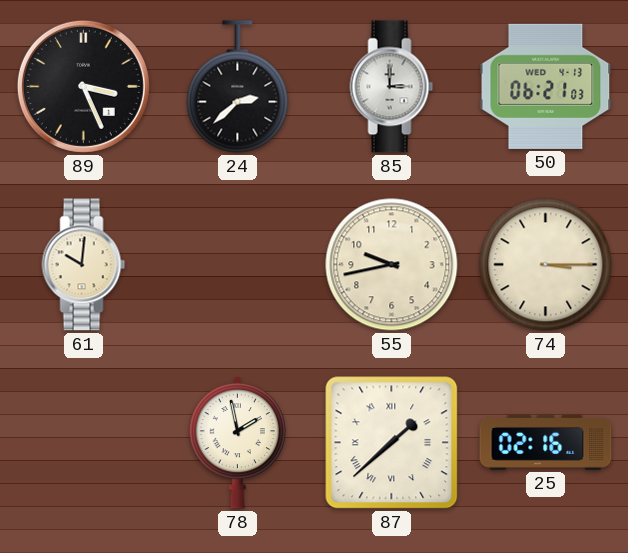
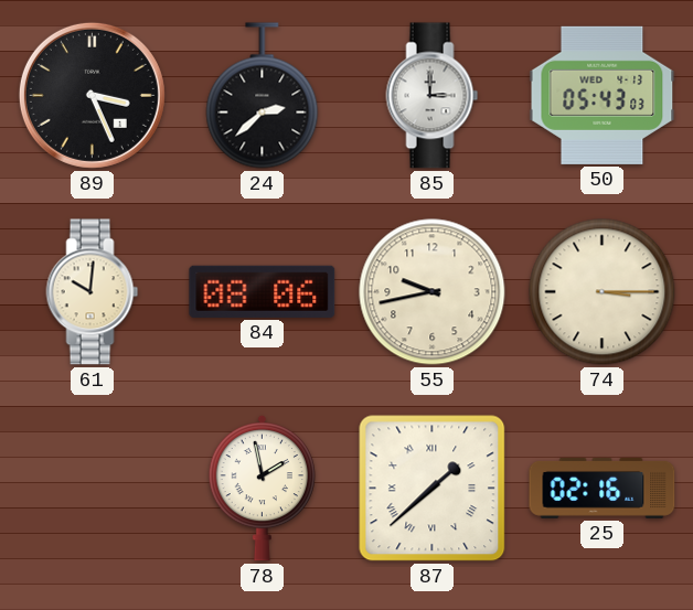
50: 06:21 -> 05:43
84: none -> 08:06
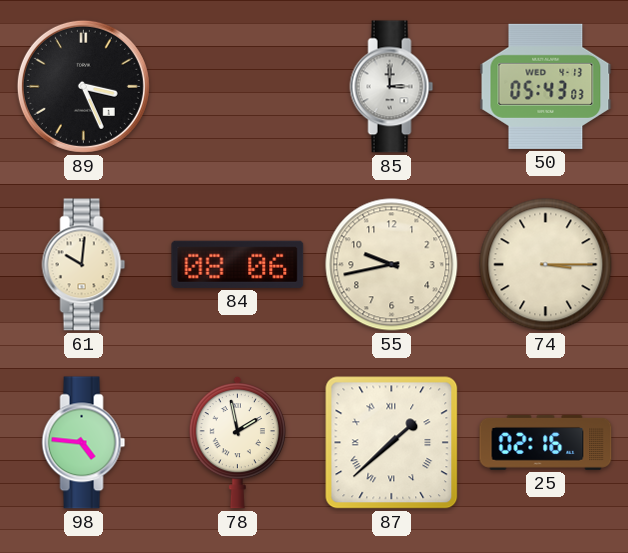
24: 2:38 -> none
98: none -> 4:46
